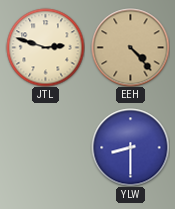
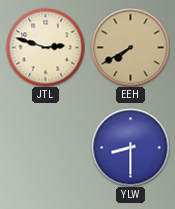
EEH: 4:23 -> 7:40
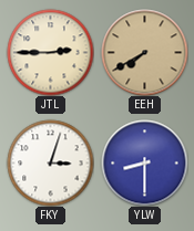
JTL: 2:48 -> 2:45
FKY: none -> 3:03
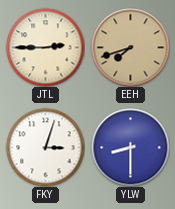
EEH: 7:40 -> 7:42
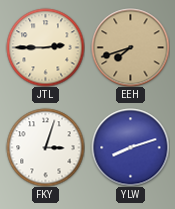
YLW: 8:30 -> 8:12
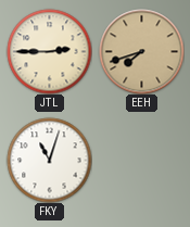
FKY: 3:03 -> 11:03
YLW: 8:12 -> none
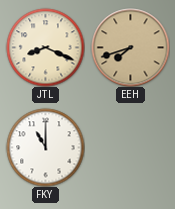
JTL: 2:45 -> 8:19
FKY: 11:03 -> 11:00
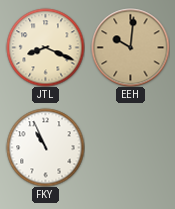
EEH: 7:42 -> 10:01
FKY: 11:00 -> 10:56
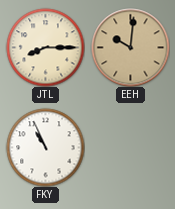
JTL: 8:19 -> 8:15
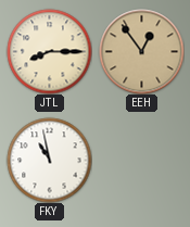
EEH: 10:01 -> 12:54
FKY: 10:56 -> 10:58
